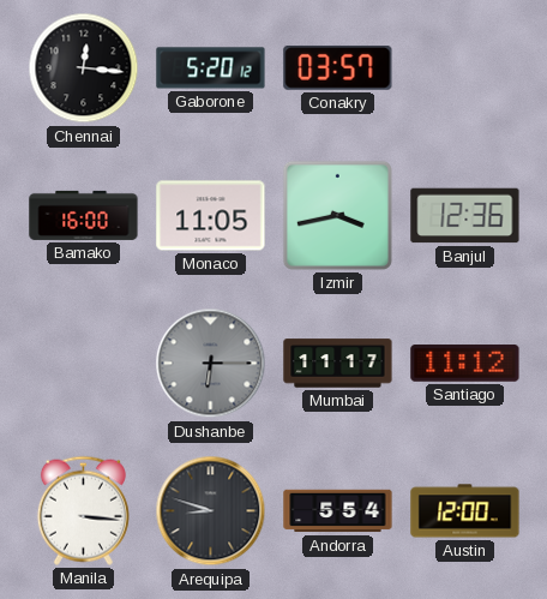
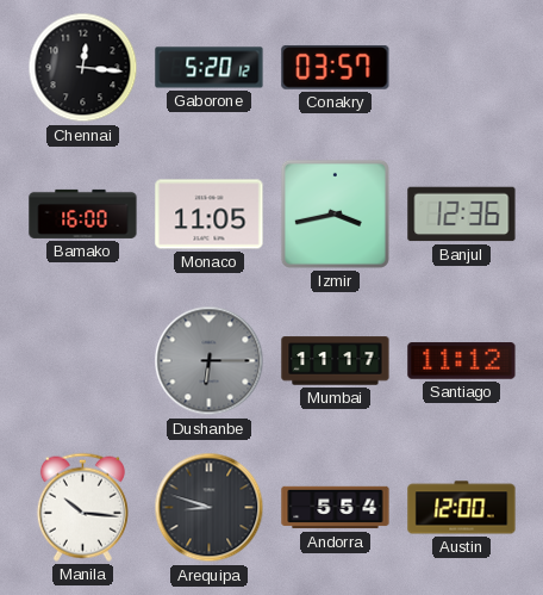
Manila: 3:16 -> 10:16
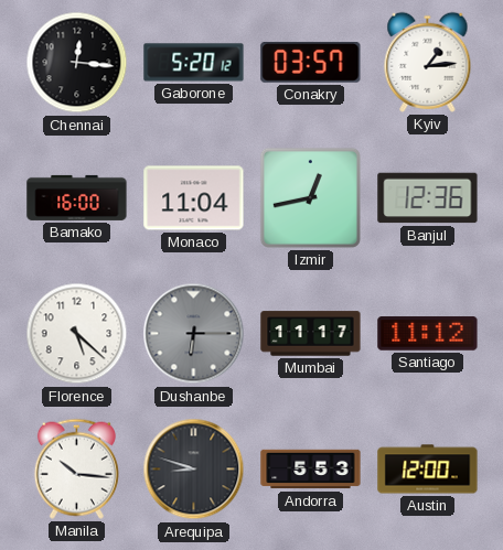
Kyiv: none -> 1:14
Monaco: 11:05 -> 11:04
Izmir: 3:43 -> 12:43
Florence: none -> 5:22
Andorra: 5:54 -> 5:53
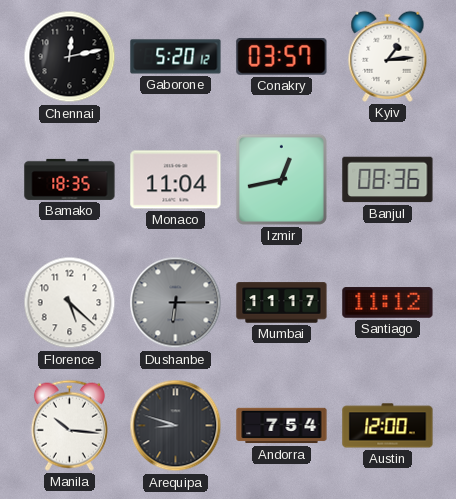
Chennai: 12:16 -> 12:13
Bamako: 16:00 -> 18:35
Banjul: 12:36 -> 08:36
Andorra: 5:53 -> 7:54
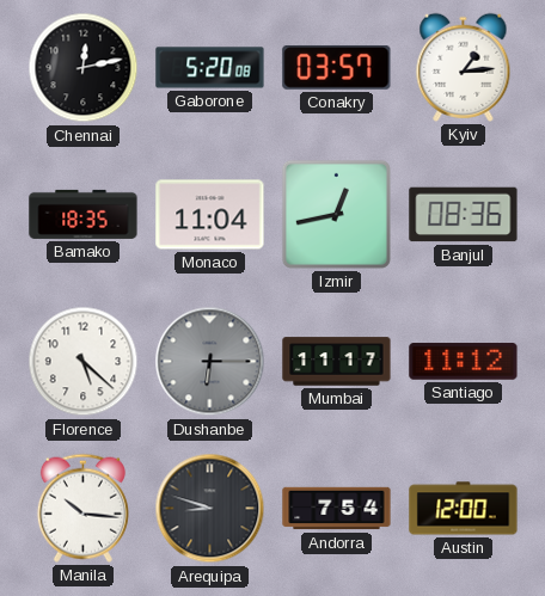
Gaborone: 5:20:12 -> 5:20:08
